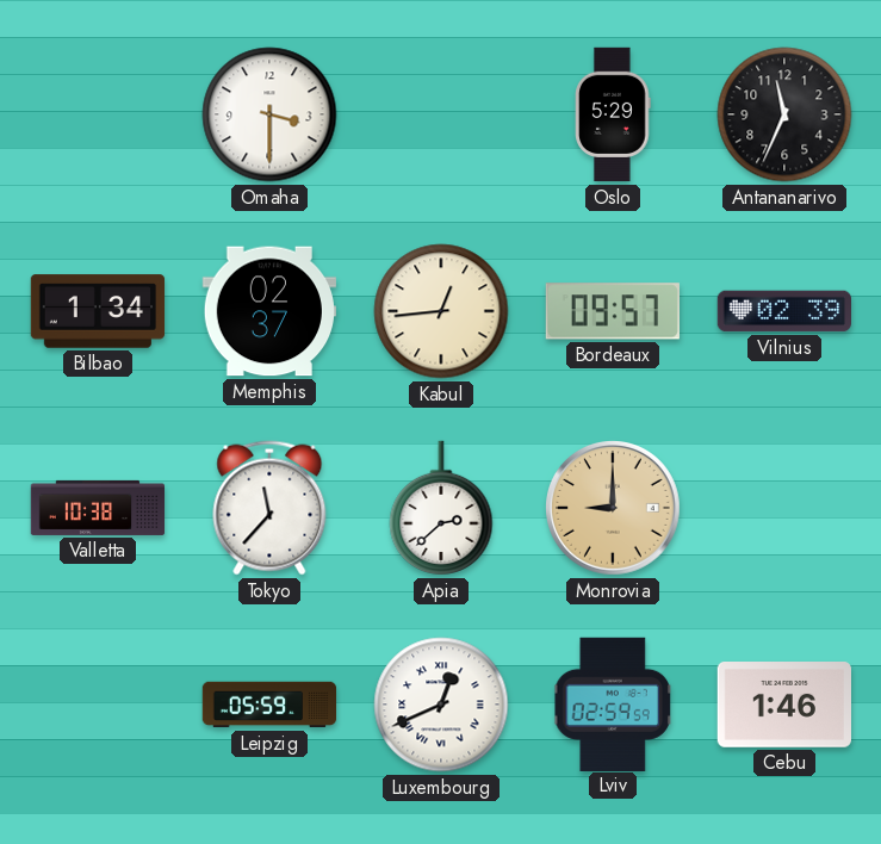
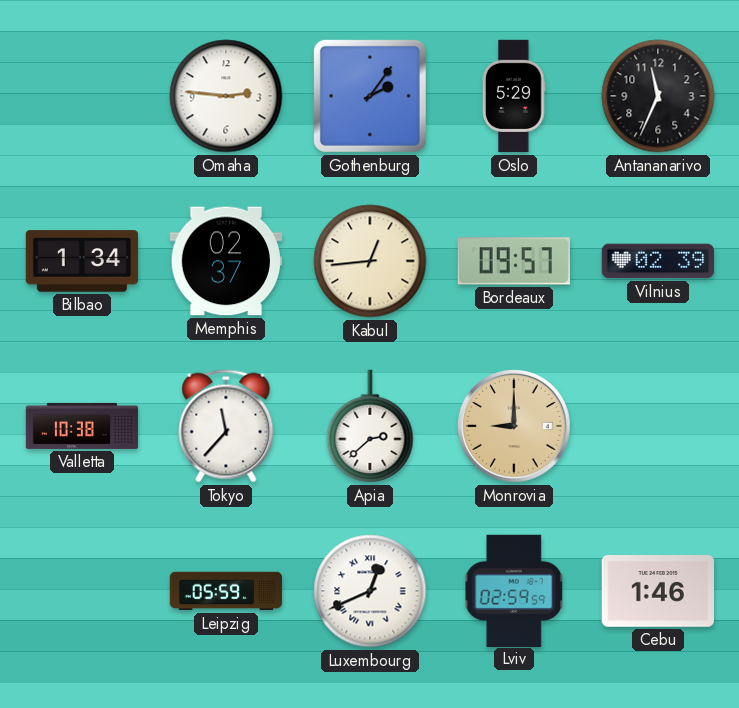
Omaha: 3:30 -> 2:46
Gothenburg: none -> 2:06
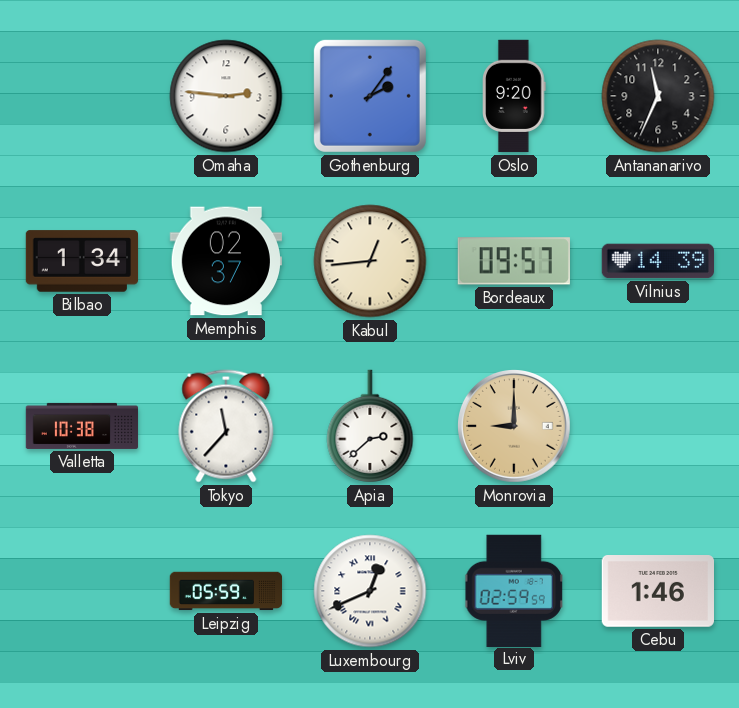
Oslo: 5:29 -> 9:20
Vilnius: 02:39 -> 14:39
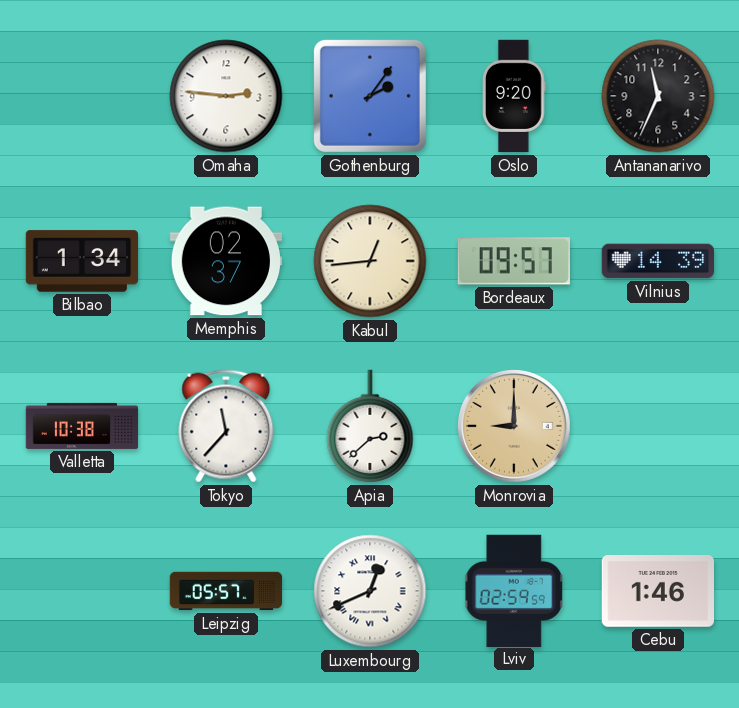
Leipzig: 05:59 -> 05:57
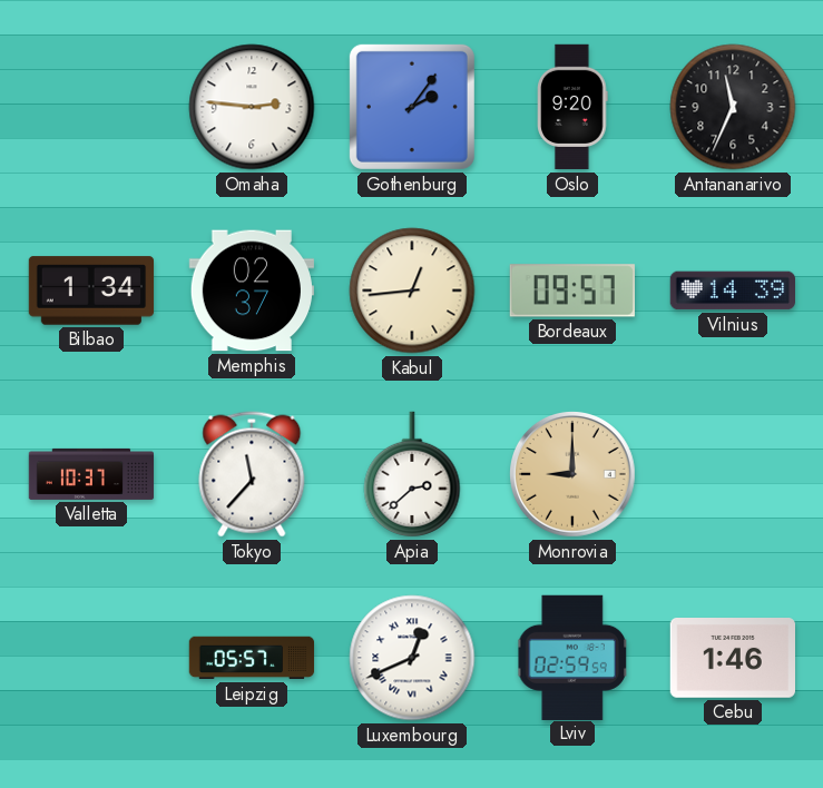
Valletta: 10:38 -> 10:37
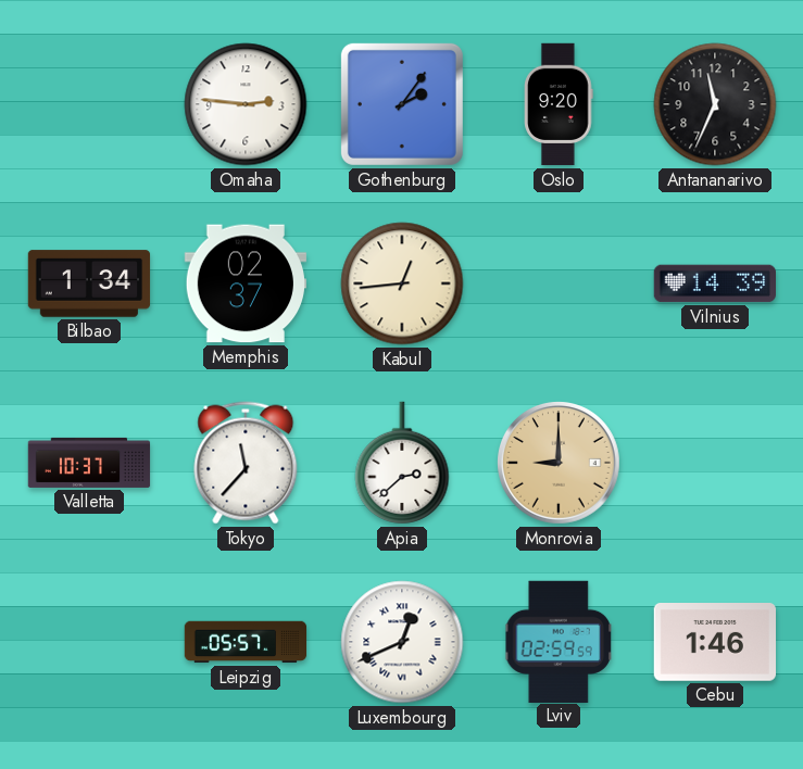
Bordeaux: 09:57 -> none
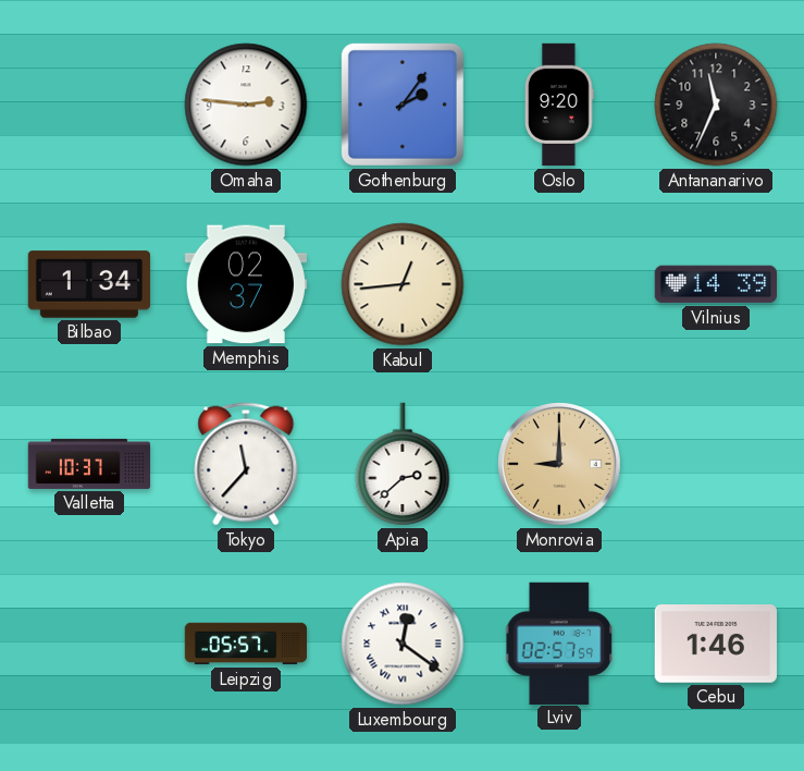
Luxembourg: 12:41 -> 12:21
Lviv: 02:59 -> 02:57
